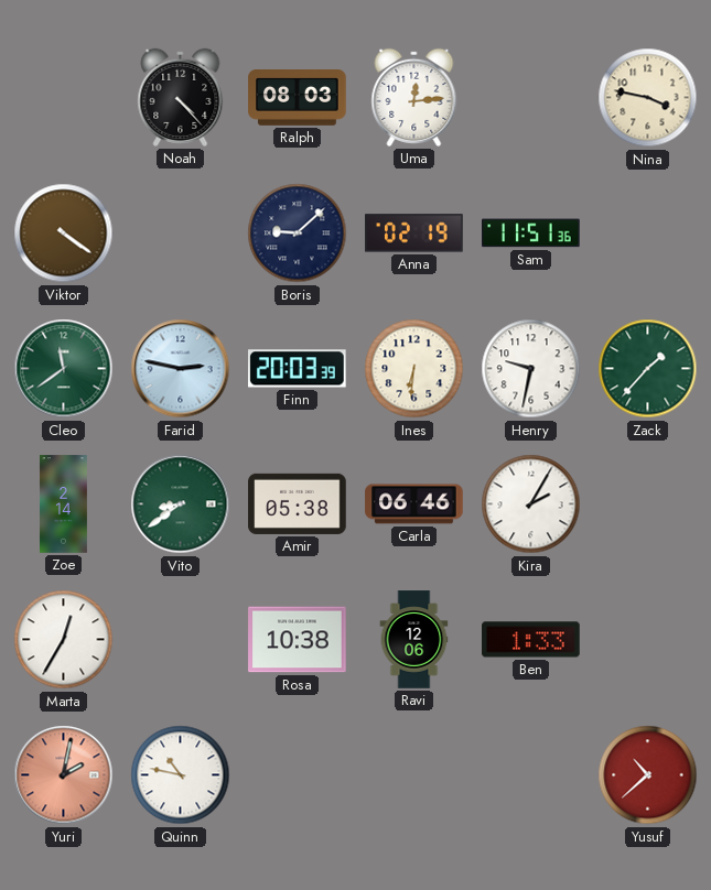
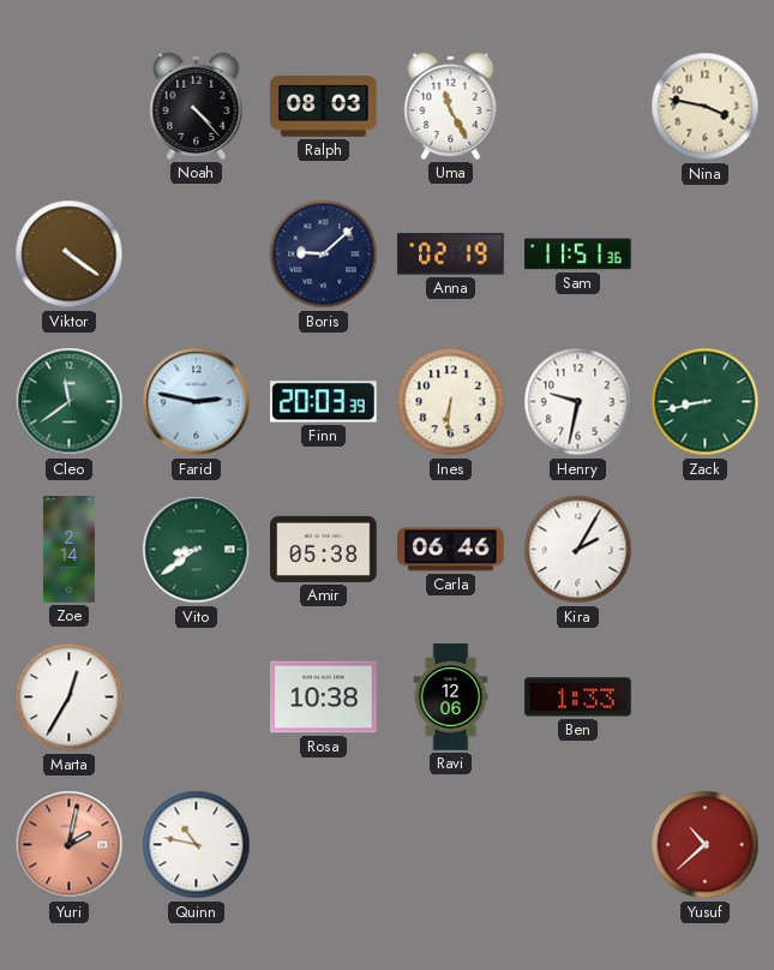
Uma: 12:14 -> 11:25
Zack: 1:37 -> 8:43
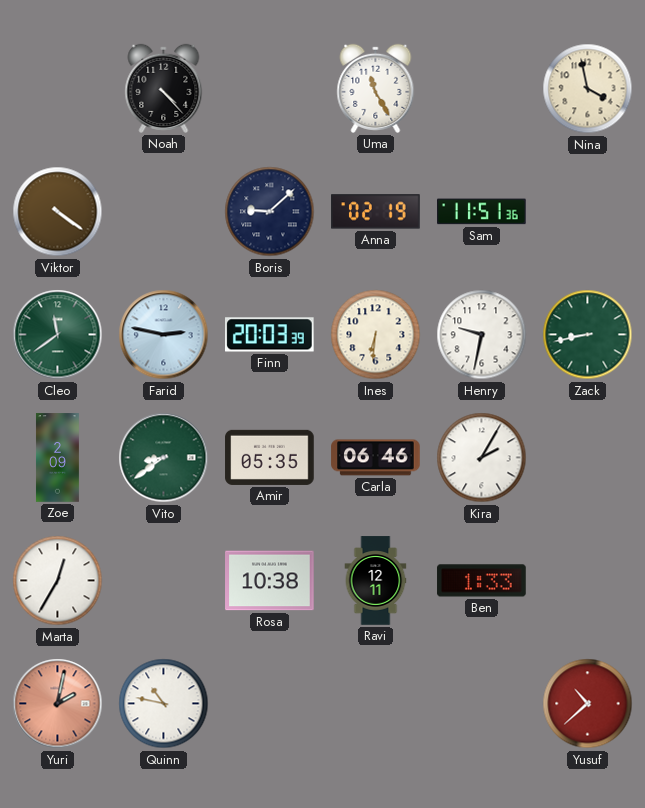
Ralph: 08:03 -> none
Nina: 3:47 -> 3:58
Zoe: 2:14 -> 2:09
Amir: 05:38 -> 05:35
Ravi: 12:06 -> 12:11
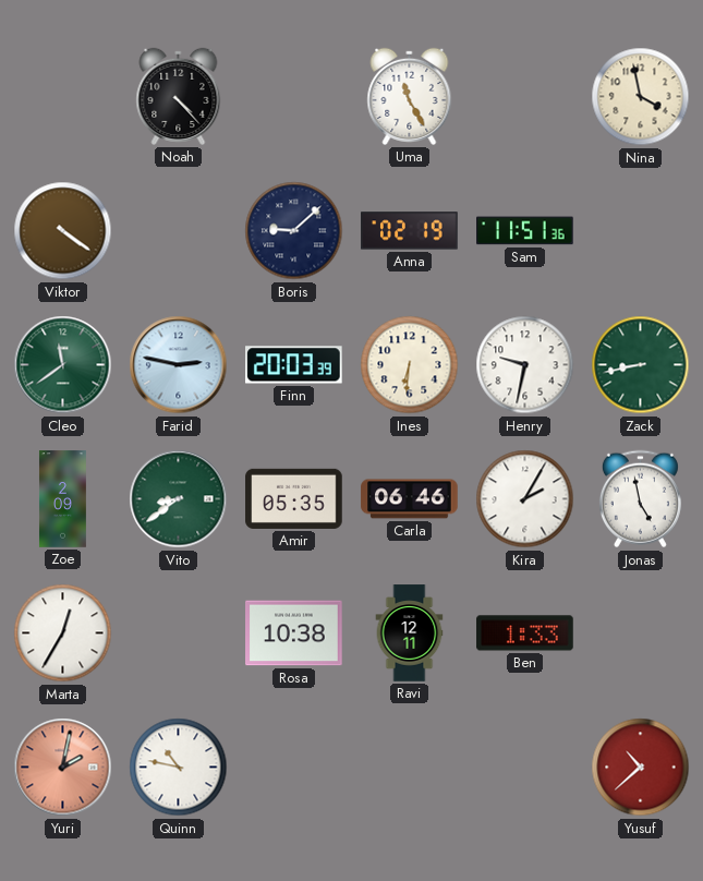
Jonas: none -> 4:58
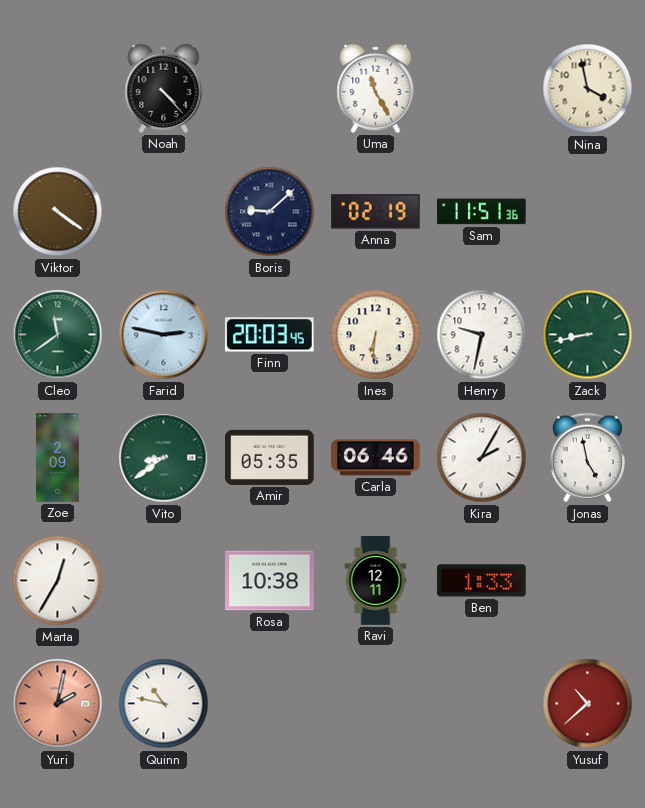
Finn: 20:03:39 -> 20:03:45
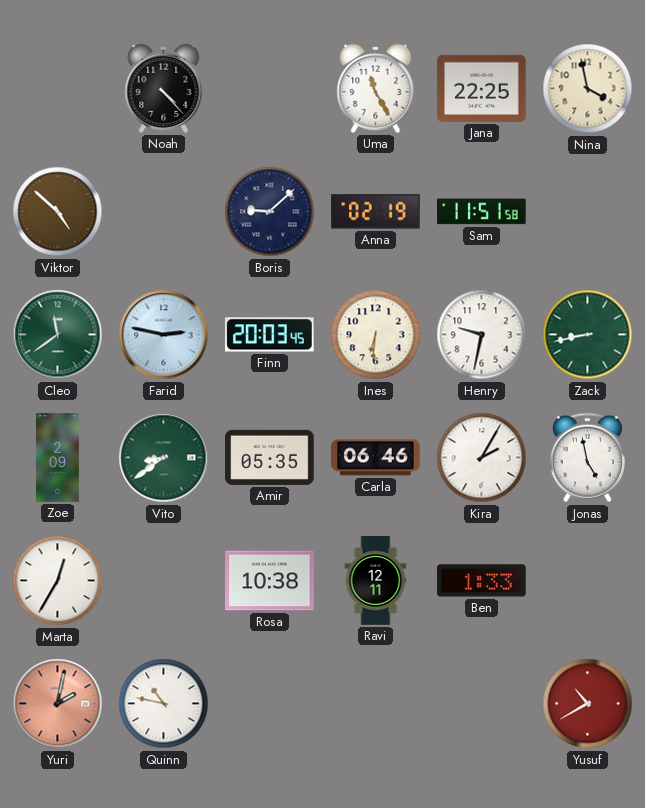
Jana: none -> 22:25
Viktor: 4:21 -> 4:52
Sam: 11:51:36 -> 11:51:58
Yusuf: 10:38 -> 10:40
